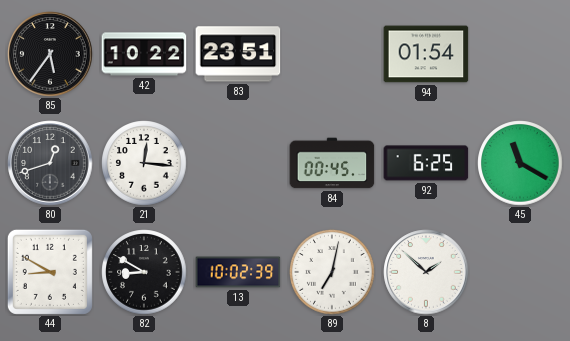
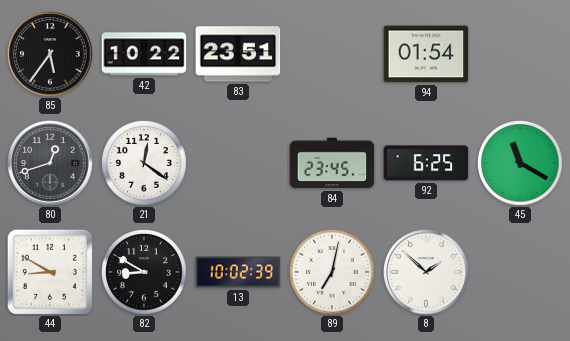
21: 12:16 -> 12:21
84: 00:45 -> 23:45
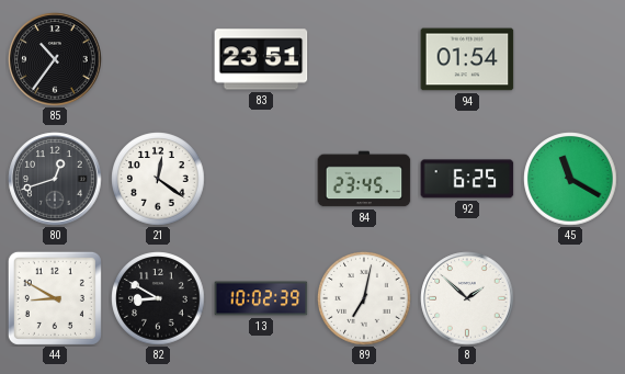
85: 5:36 -> 10:36
42: 10:22 -> none
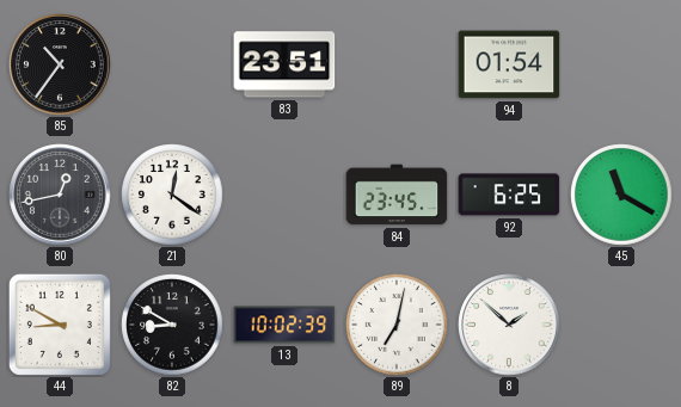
80: 12:42 -> 12:43
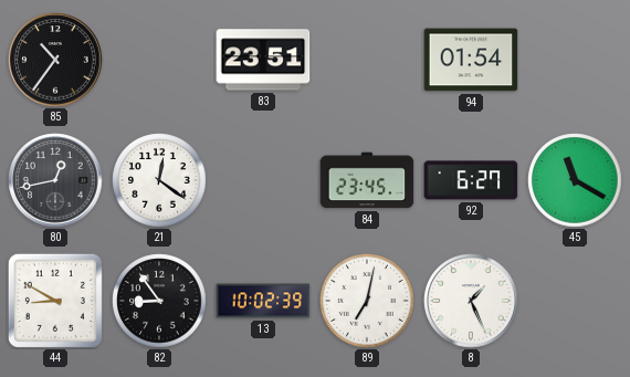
92: 6:25 -> 6:27
82: 8:50 -> 8:54
8: 1:52 -> 1:26
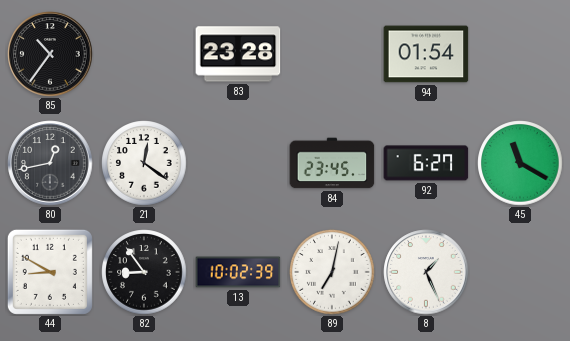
83: 23:51 -> 23:28
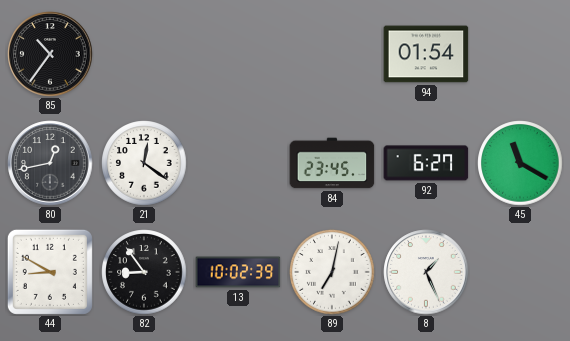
83: 23:28 -> none
